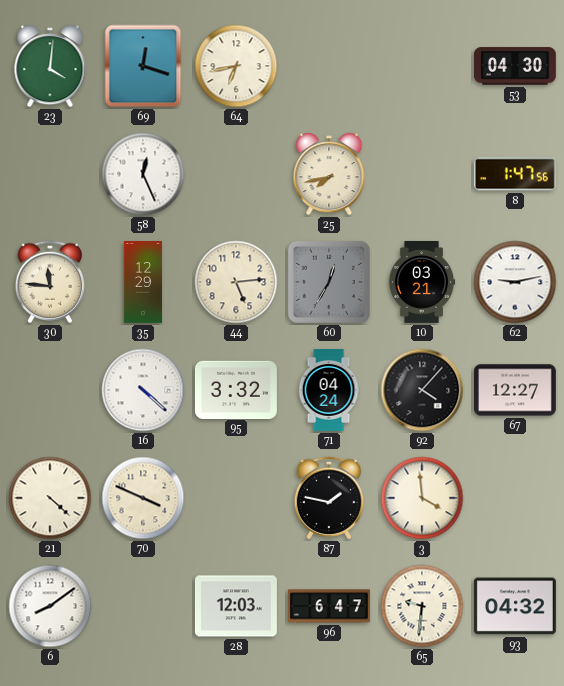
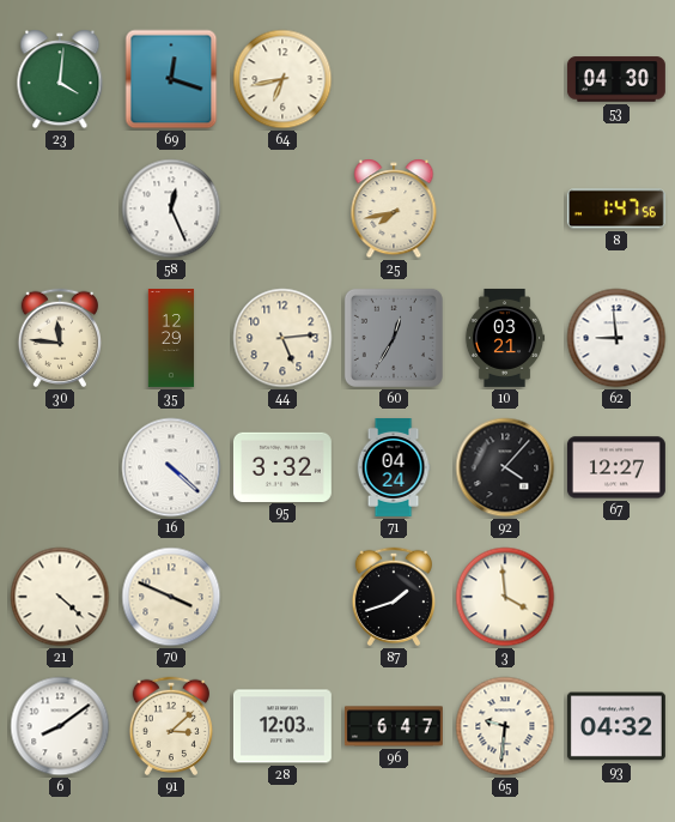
62: 9:13 -> 8:59
87: 1:47 -> 1:42
91: none -> 3:08
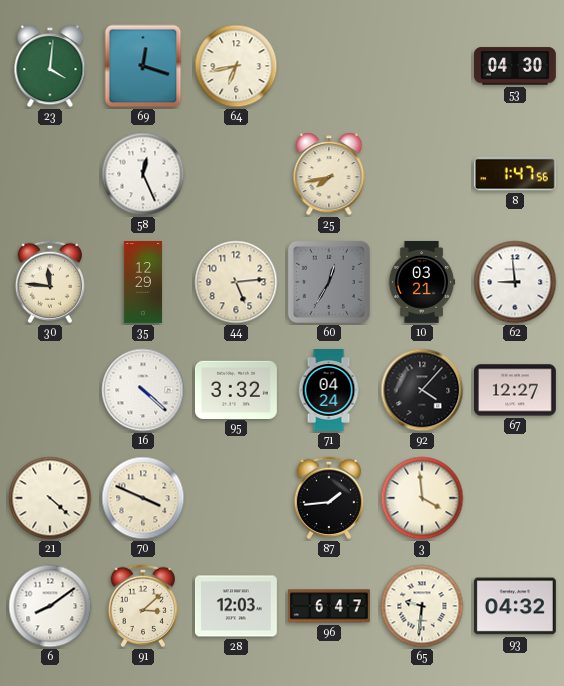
87: 1:42 -> 1:44
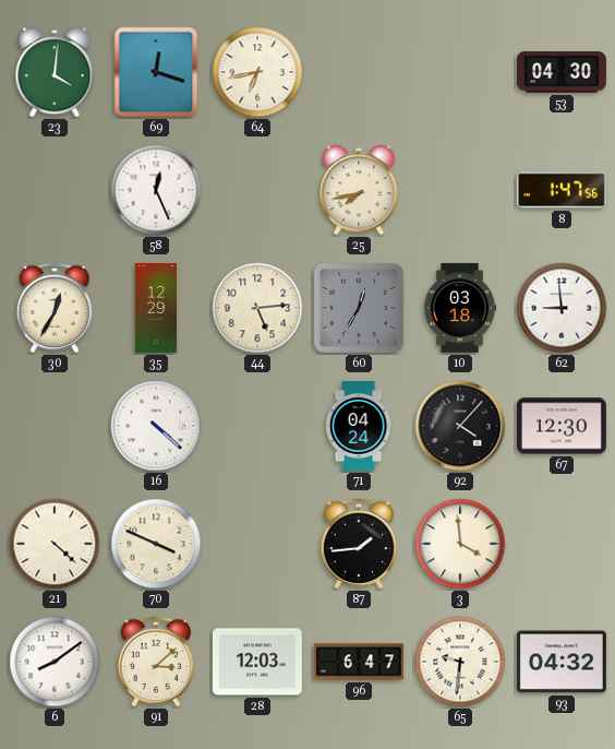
30: 11:46 -> 12:35
10: 03:21 -> 03:18
95: 3:32 -> none
67: 12:27 -> 12:30
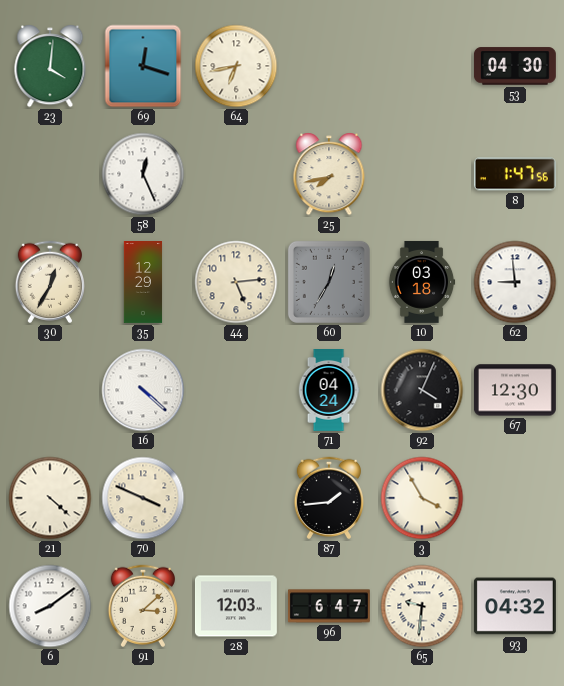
92: 4:07 -> 4:04
3: 3:59 -> 3:55
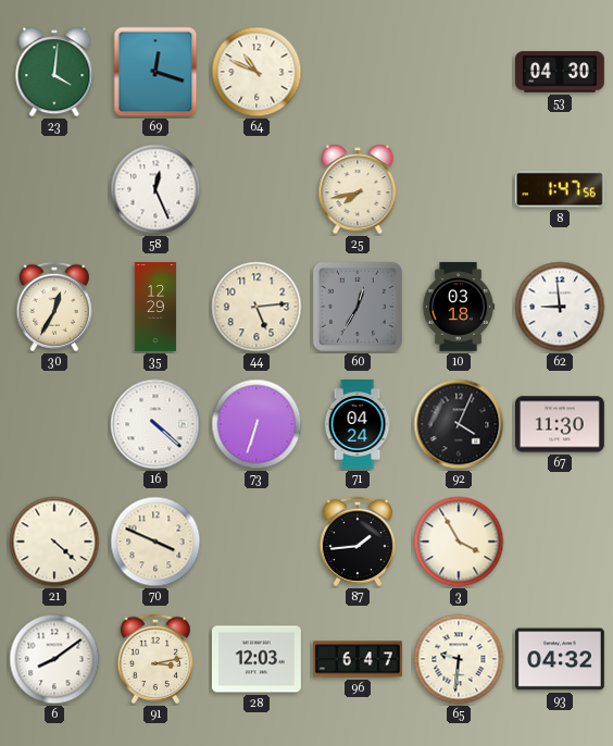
64: 6:43 -> 10:49
73: none -> 6:33
67: 12:30 -> 11:30
91: 3:08 -> 3:13
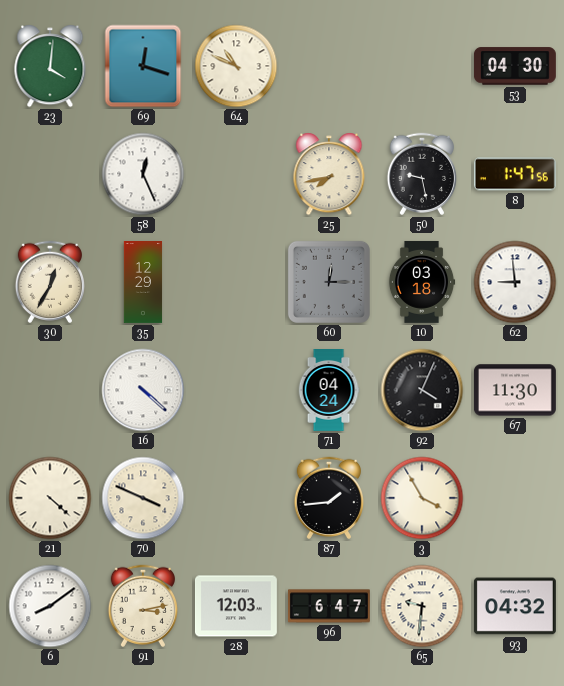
50: none -> 9:28
44: 5:14 -> none
60: 12:35 -> 12:15
73: 6:33 -> none
